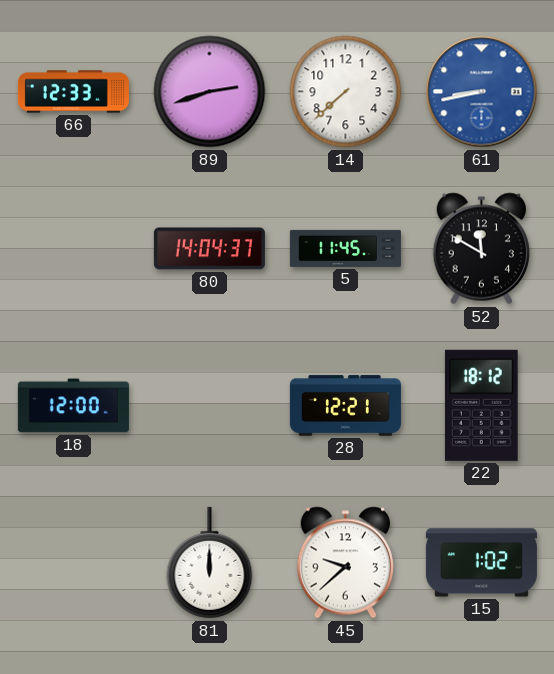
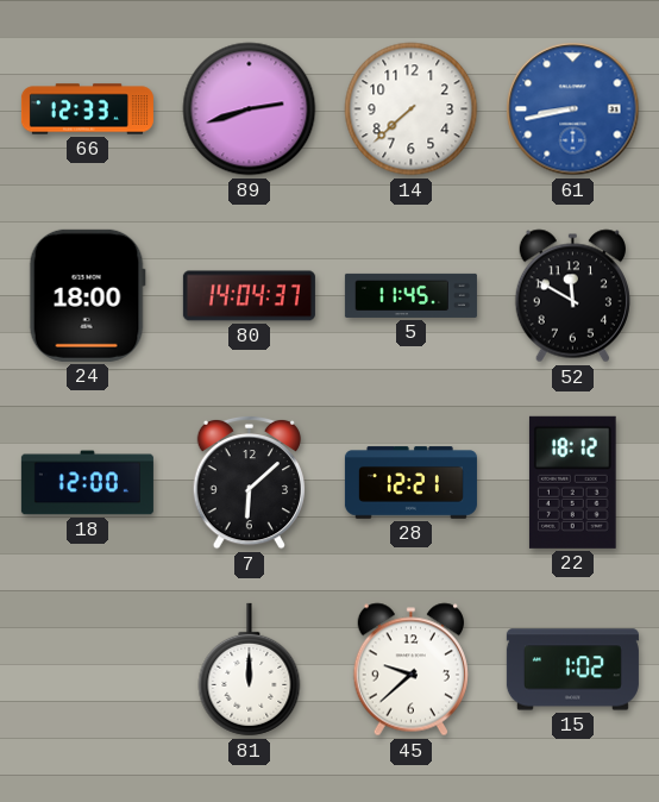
24: none -> 18:00
7: none -> 6:08
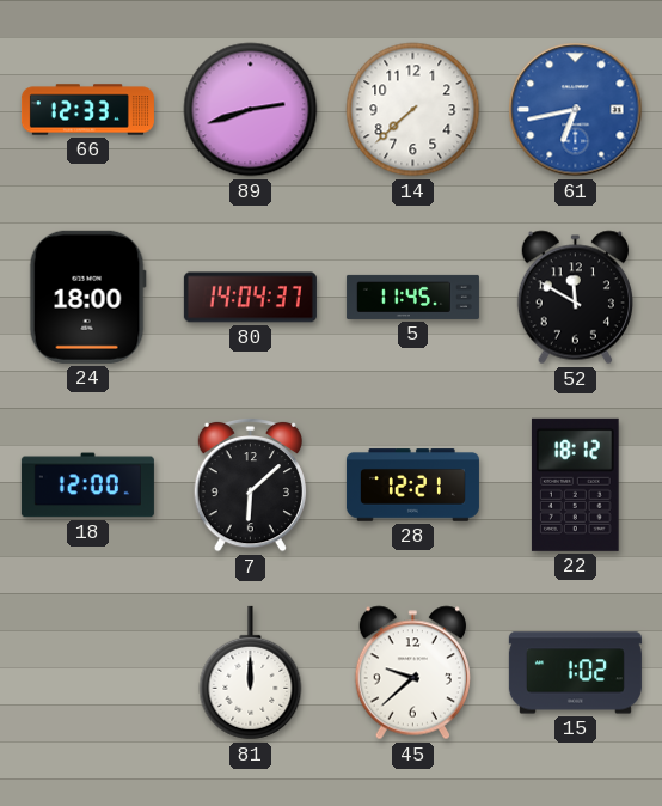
61: 8:43 -> 6:43
